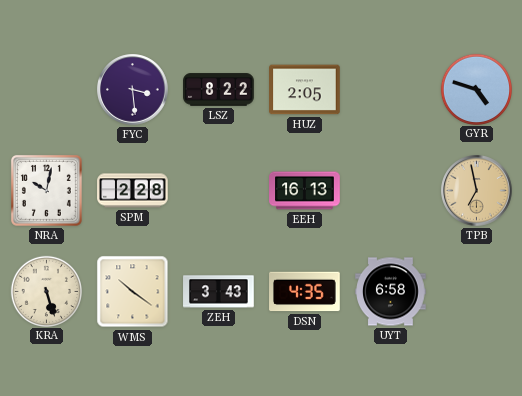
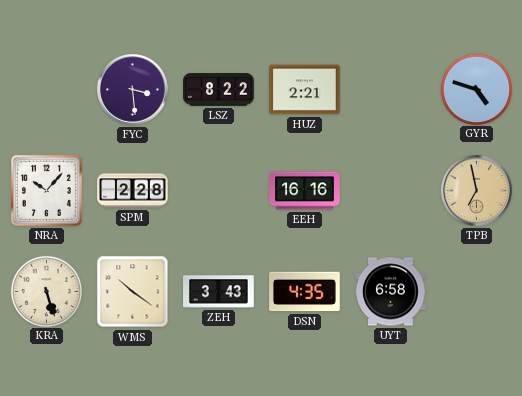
HUZ: 2:05 -> 2:21
NRA: 10:02 -> 10:07
EEH: 16:13 -> 16:16
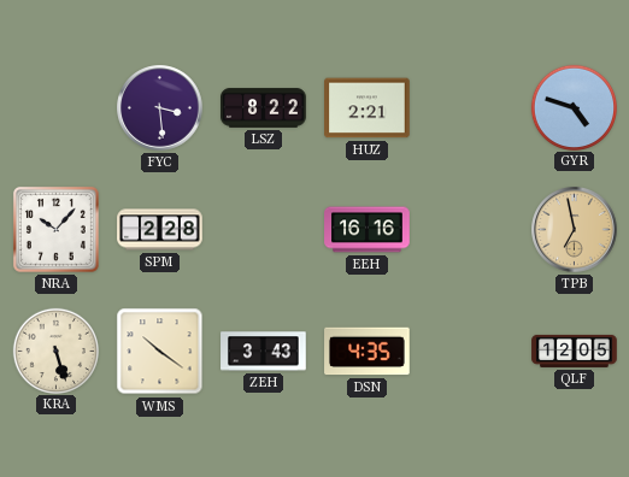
UYT: 6:58 -> none
QLF: none -> 12:05
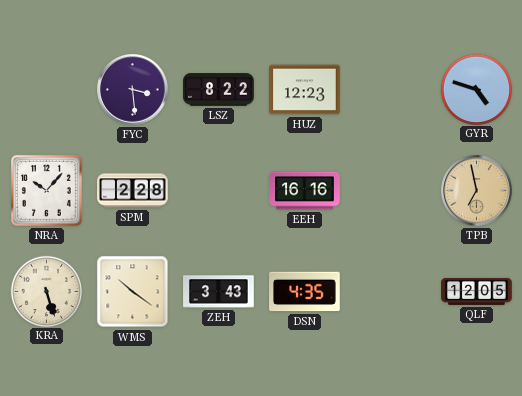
HUZ: 2:21 -> 12:23
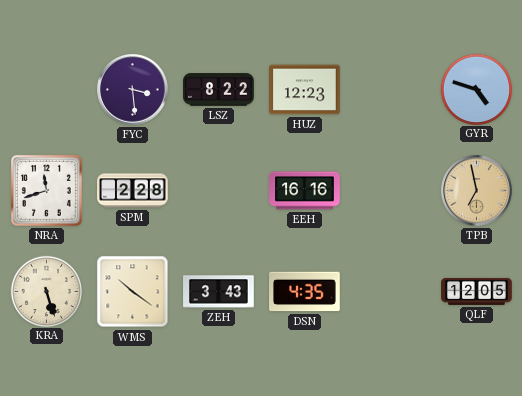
NRA: 10:07 -> 11:42
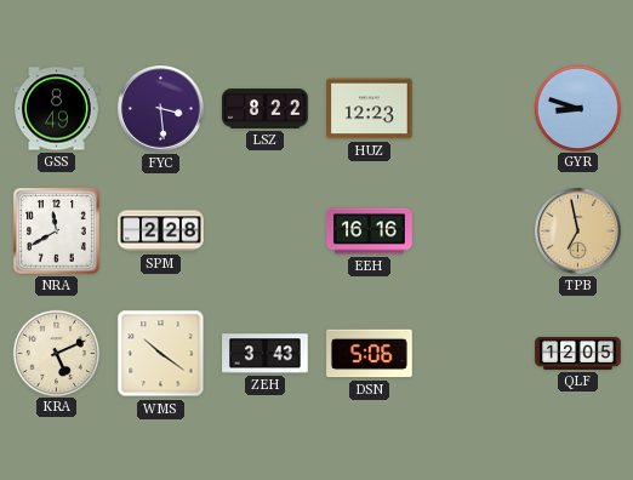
GSS: none -> 8:49
GYR: 4:48 -> 8:48
NRA: 11:42 -> 11:40
KRA: 5:27 -> 5:11
DSN: 4:35 -> 5:06
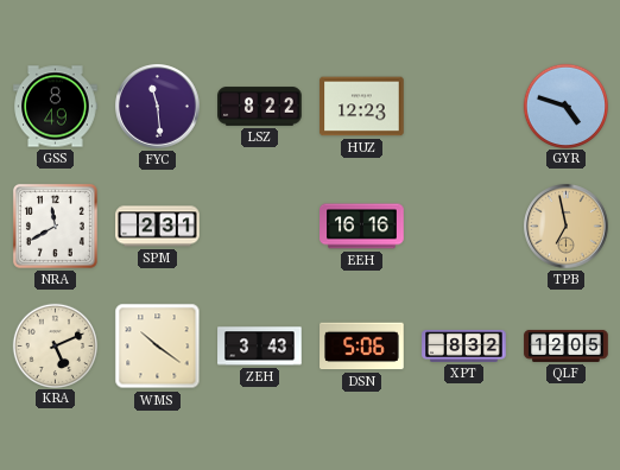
FYC: 3:29 -> 11:29
GYR: 8:48 -> 4:48
SPM: 2:28 -> 2:31
XPT: none -> 8:32
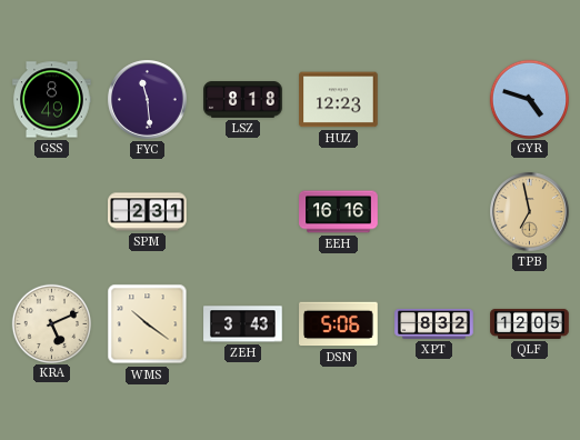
LSZ: 8:22 -> 8:18
NRA: 11:40 -> none
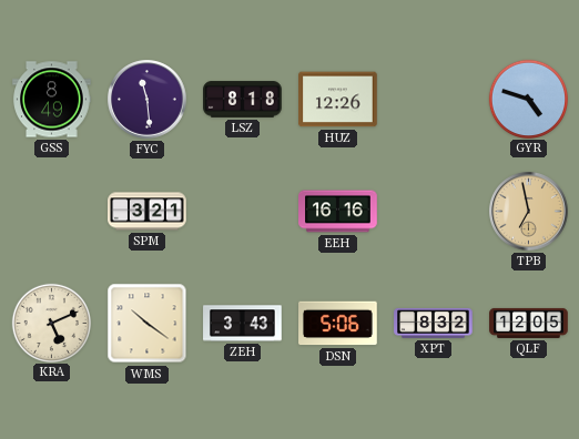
HUZ: 12:23 -> 12:26
SPM: 2:31 -> 3:21
